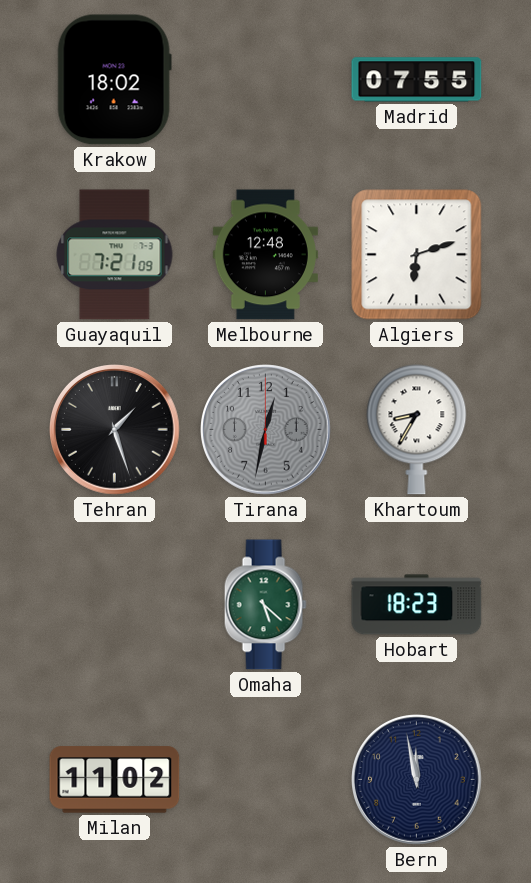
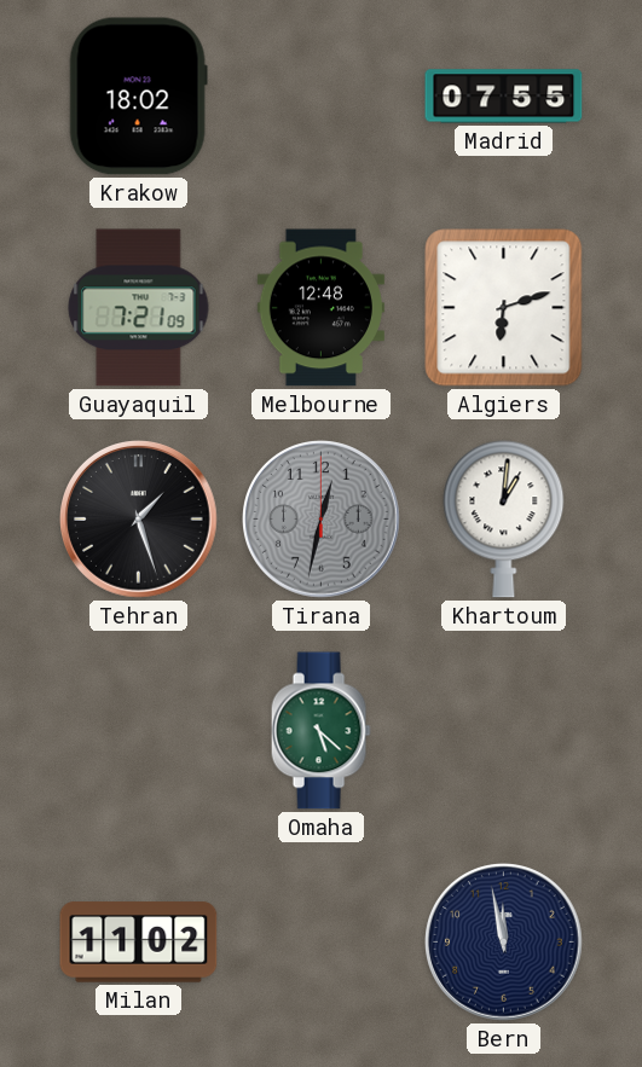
Khartoum: 8:35 -> 1:01
Hobart: 18:23 -> none
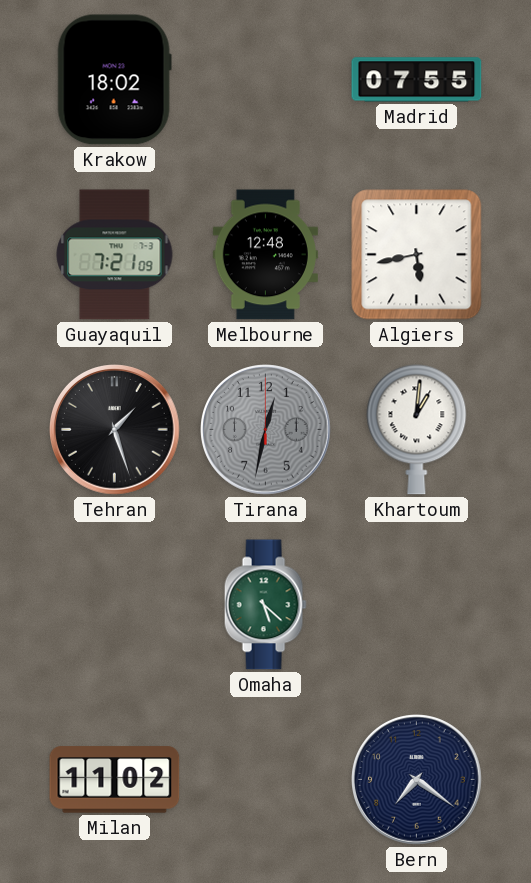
Algiers: 6:12 -> 5:43
Bern: 11:58 -> 7:21
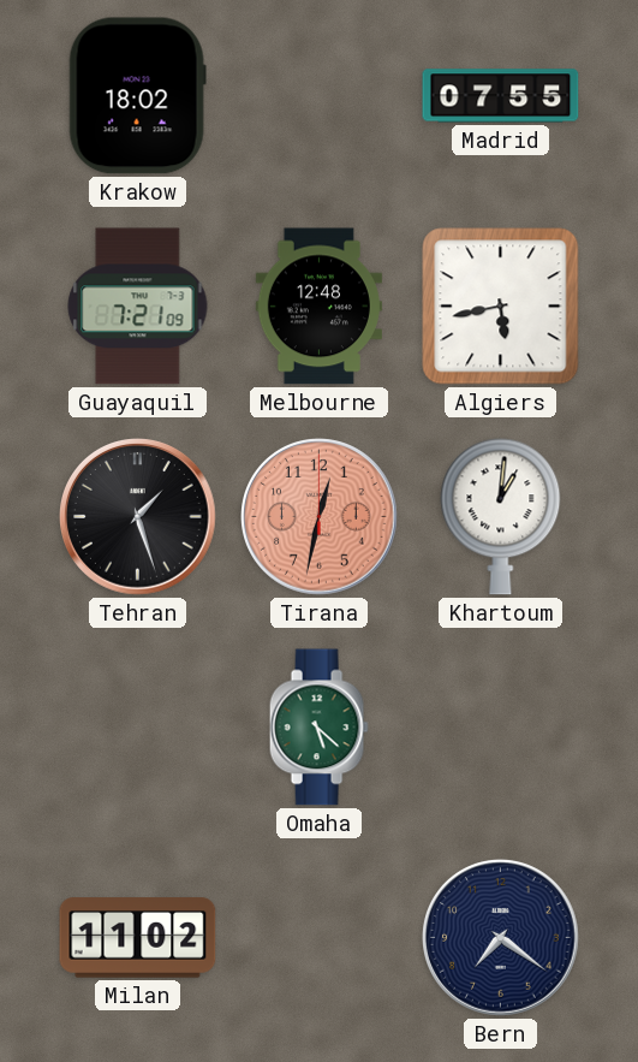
Tirana dial: grey -> salmon
